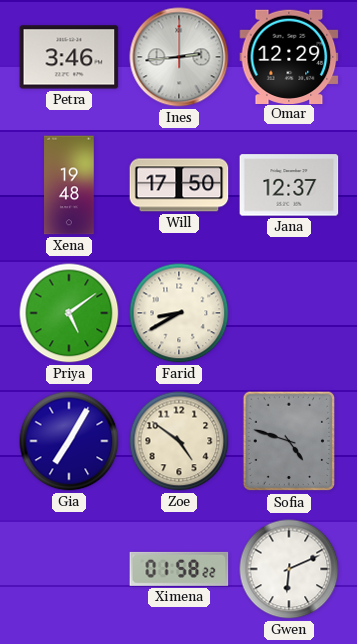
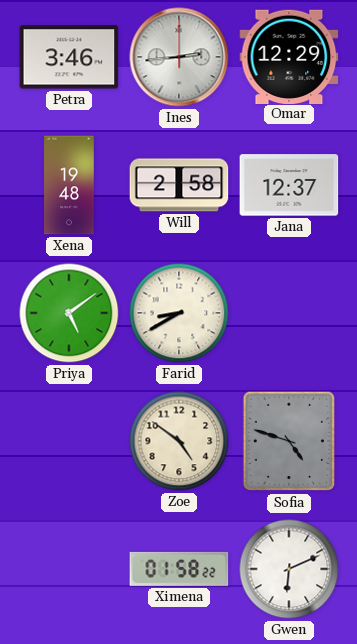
Will: 17:50 -> 2:58
Gia: 7:05 -> none
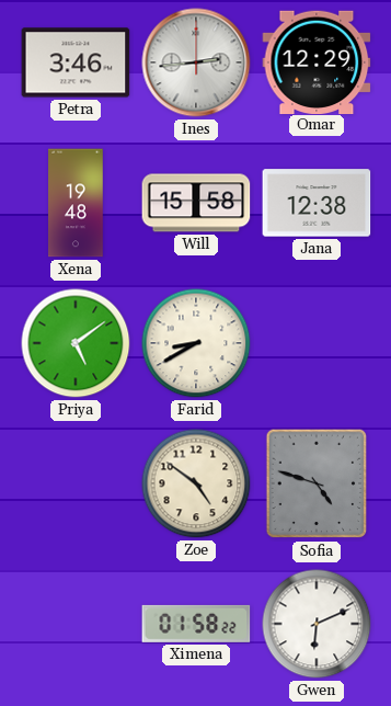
Will: 2:58 -> 15:58
Jana: 12:37 -> 12:38
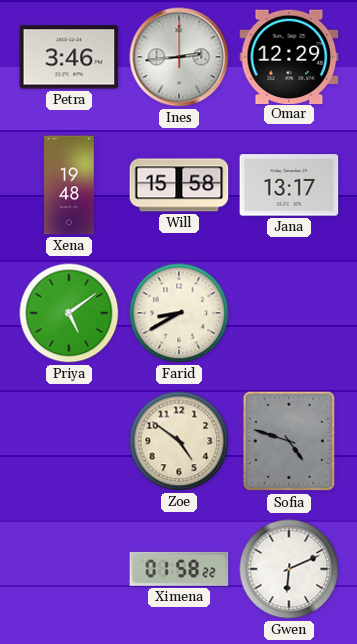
Jana: 12:38 -> 13:17
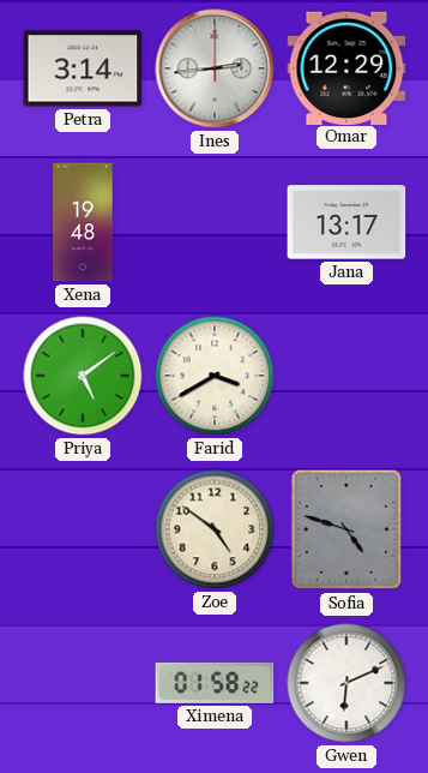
Petra: 3:46 -> 3:14
Will: 15:58 -> none
Farid: 8:40 -> 3:40
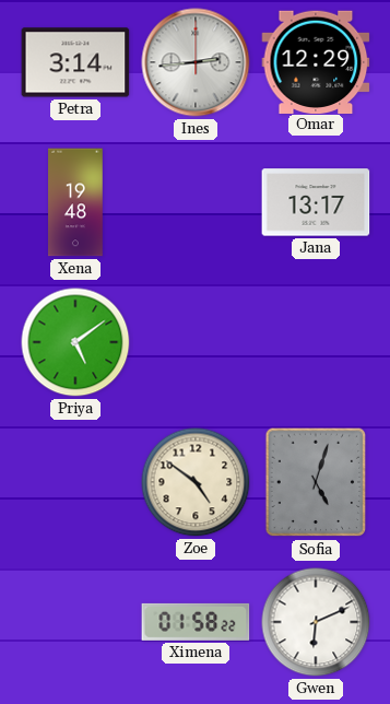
Farid: 3:40 -> none
Sofia: 4:48 -> 5:03
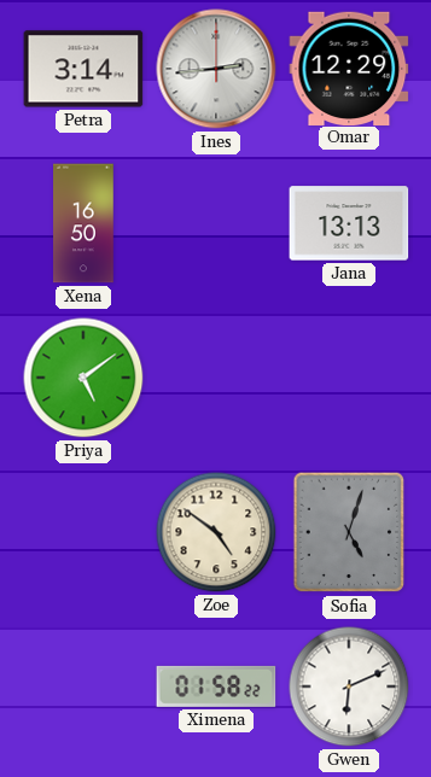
Xena: 19:48 -> 16:50
Jana: 13:17 -> 13:13
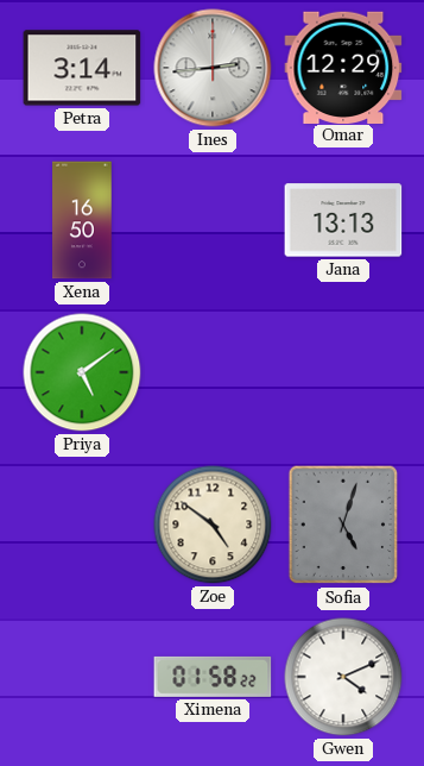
Gwen: 6:11 -> 4:11
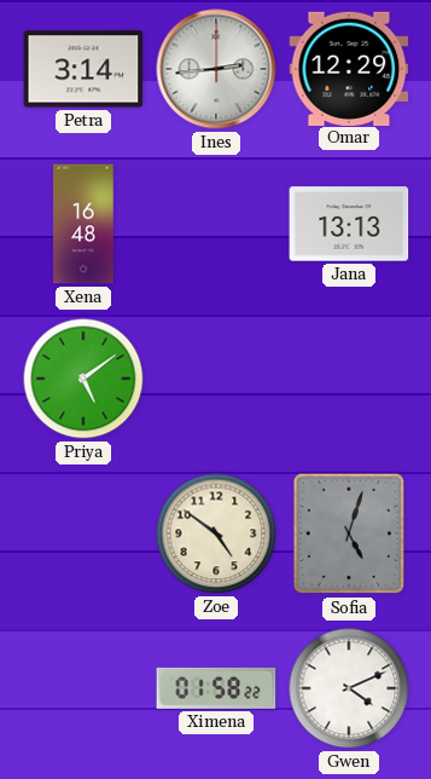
Xena: 16:50 -> 16:48
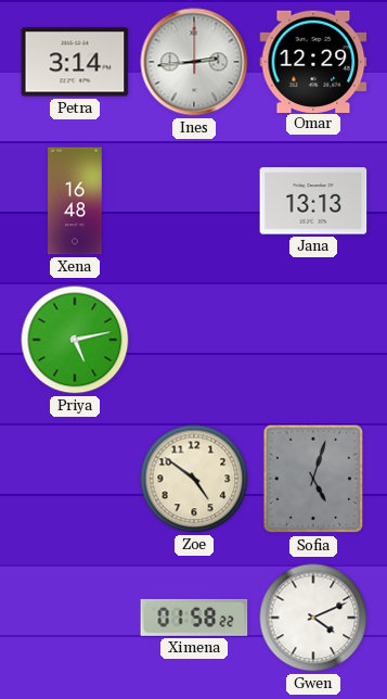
Priya: 5:09 -> 5:13
